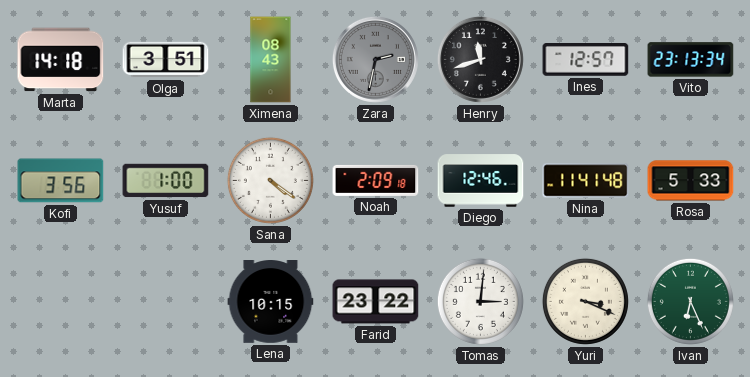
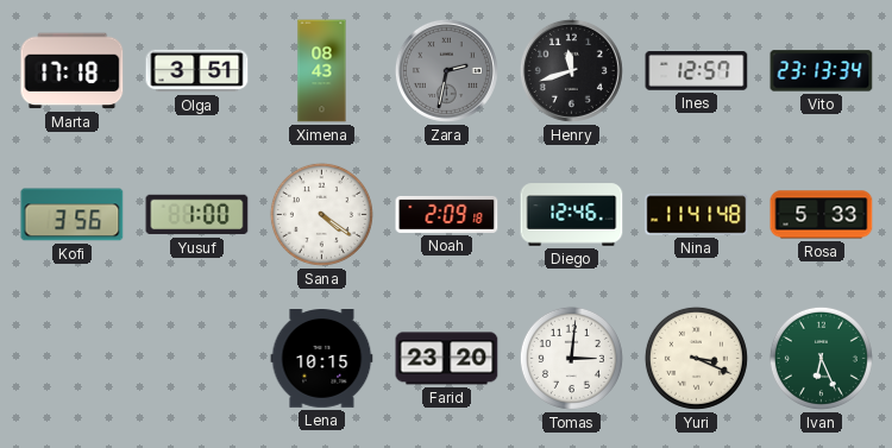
Marta: 14:18 -> 17:18
Farid: 23:22 -> 23:20
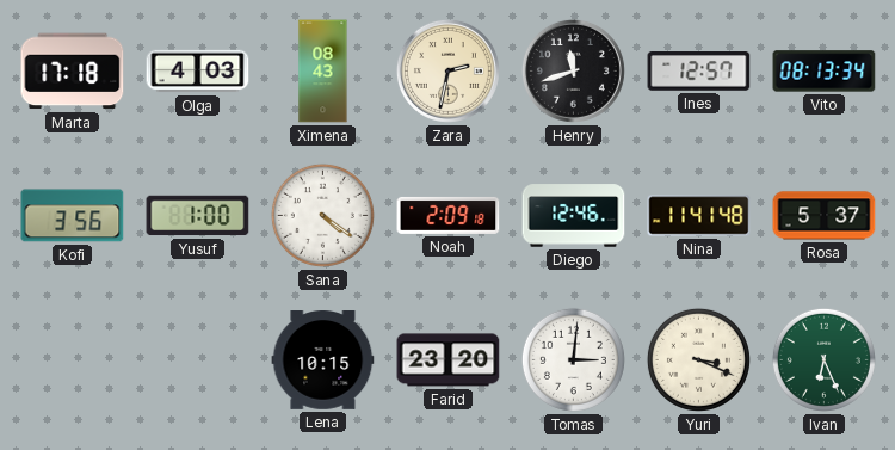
Olga: 3:51 -> 4:03
Zara dial: grey -> cream
Vito: 23:13 -> 08:13
Rosa: 5:33 -> 5:37
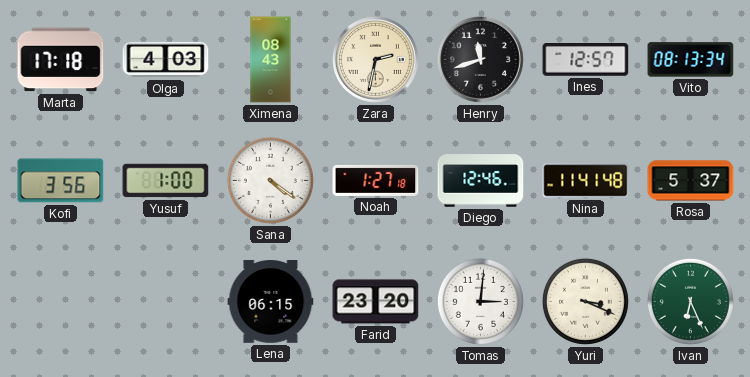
Noah: 2:09 -> 1:27
Lena: 10:15 -> 06:15
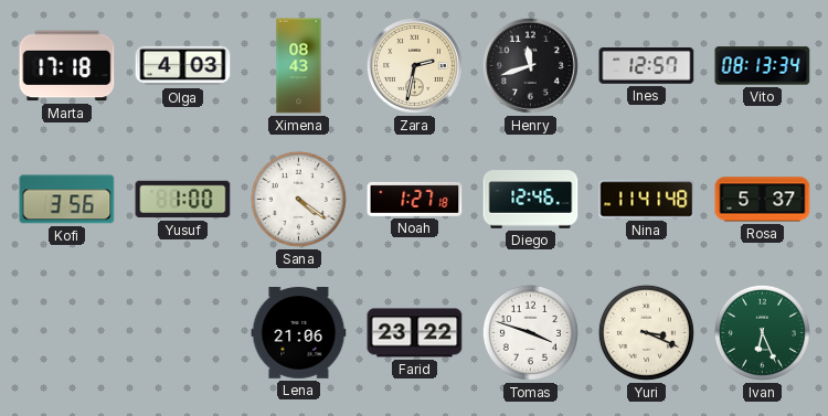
Lena: 06:15 -> 21:06
Farid: 23:20 -> 23:22
Tomas: 3:01 -> 3:48
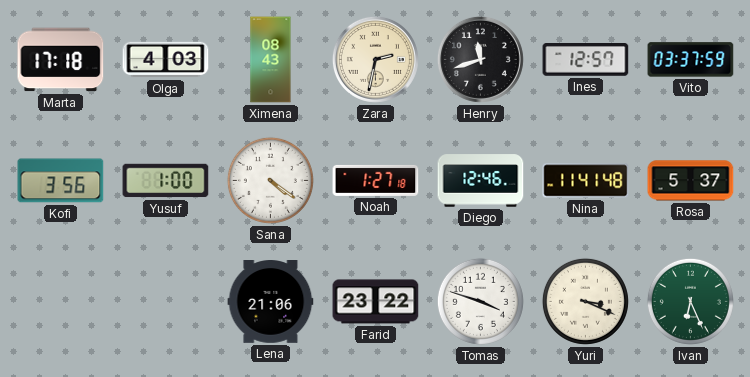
Vito: 08:13 -> 03:37
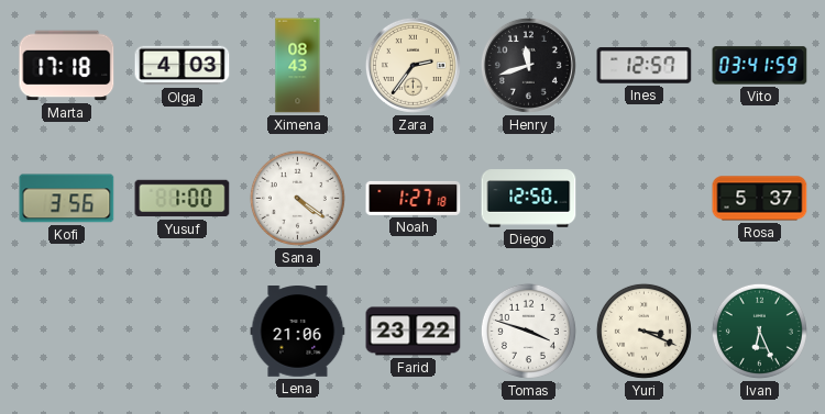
Zara: 2:32 -> 2:36
Vito: 03:37 -> 03:41
Diego: 12:46 -> 12:50
Nina: 11:41 -> none
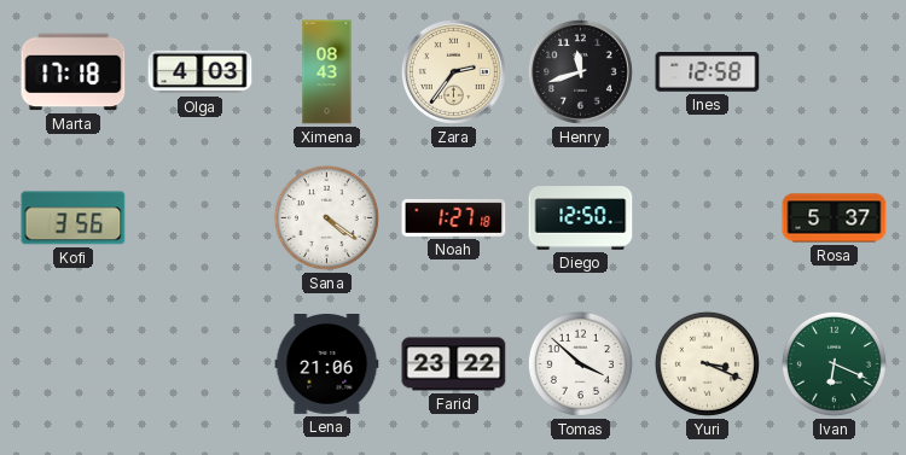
Ines: 12:57 -> 12:58
Vito: 03:41 -> none
Yusuf: 1:00 -> none
Tomas: 3:48 -> 3:52
Ivan: 6:26 -> 6:19
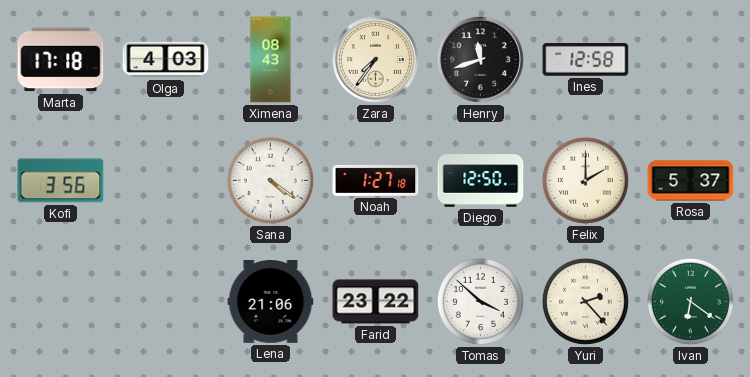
Zara: 2:36 -> 7:36
Felix: none -> 2:00
Yuri: 3:19 -> 2:23
Ivan: 6:19 -> 6:21
